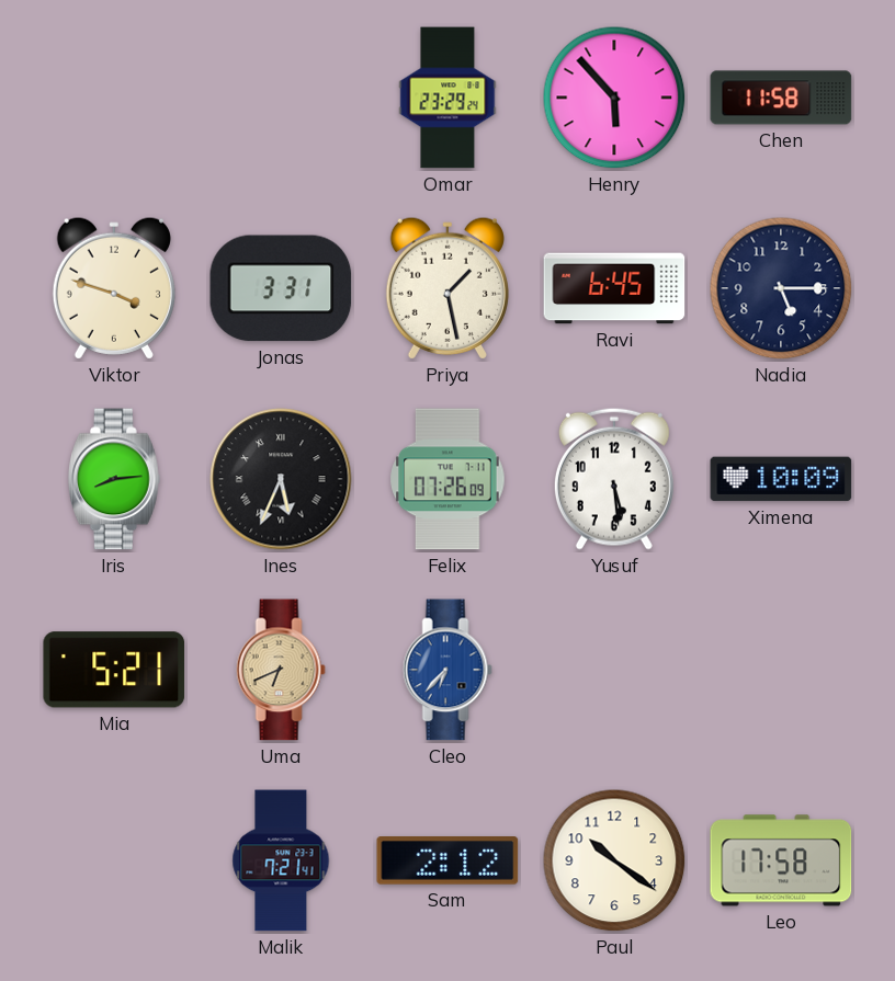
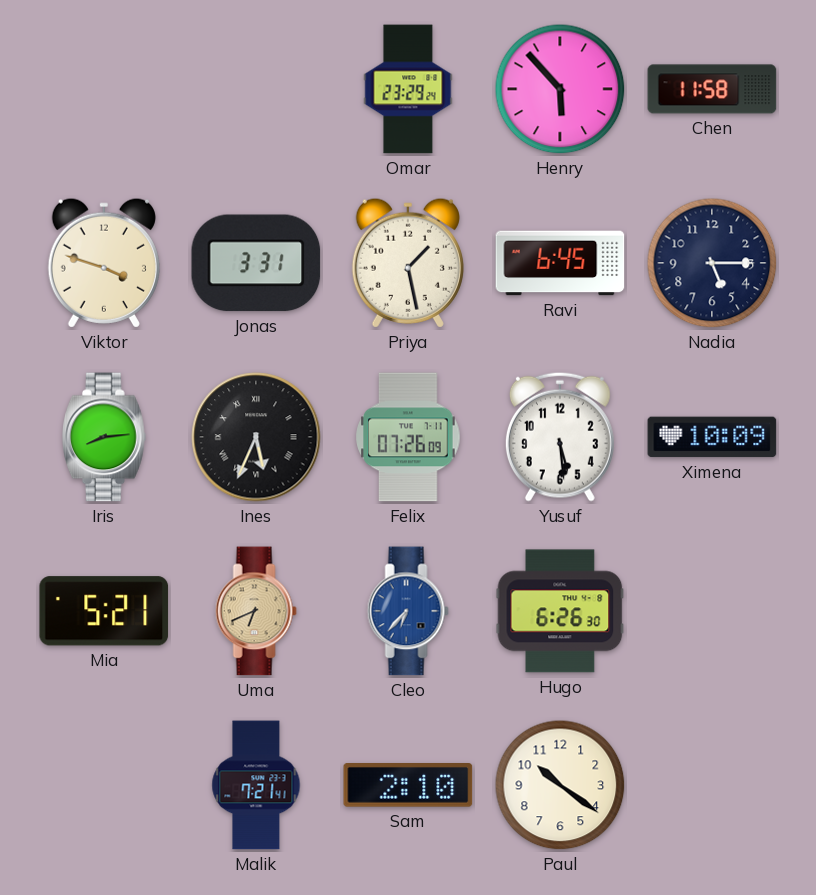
Hugo: none -> 6:26
Sam: 2:12 -> 2:10
Leo: 17:58 -> none
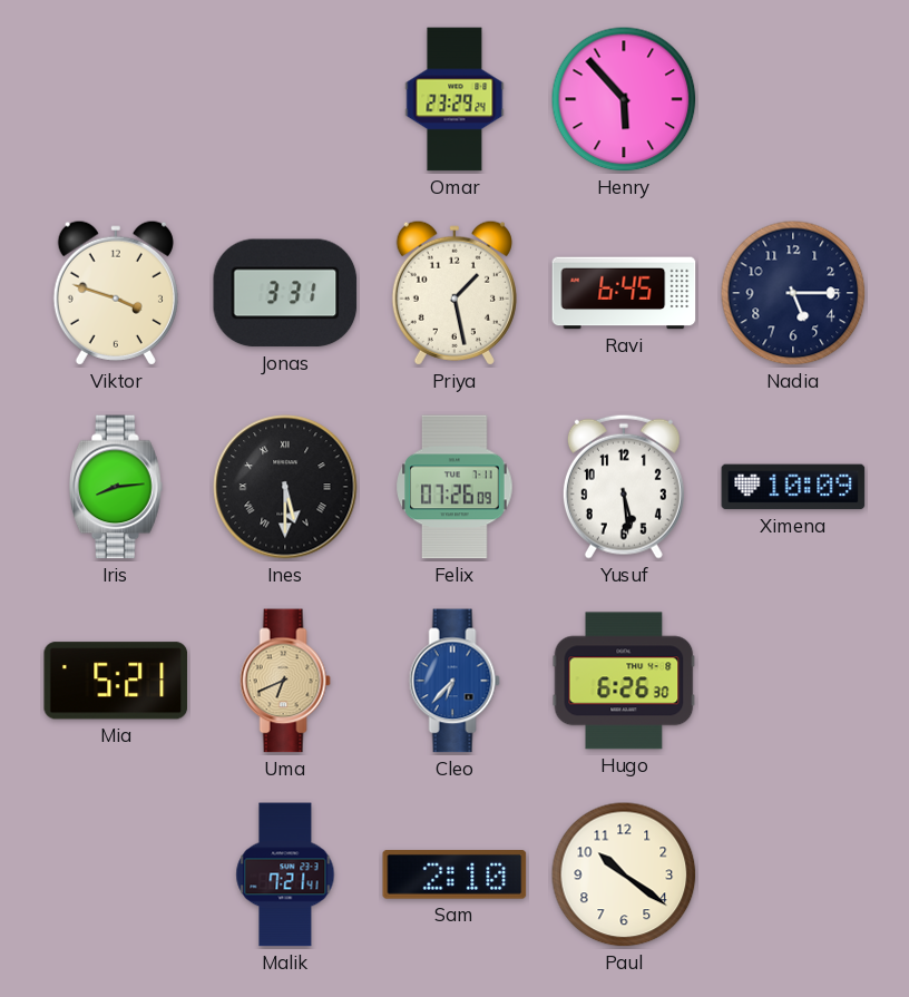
Chen: 11:58 -> none
Ines: 5:34 -> 5:30
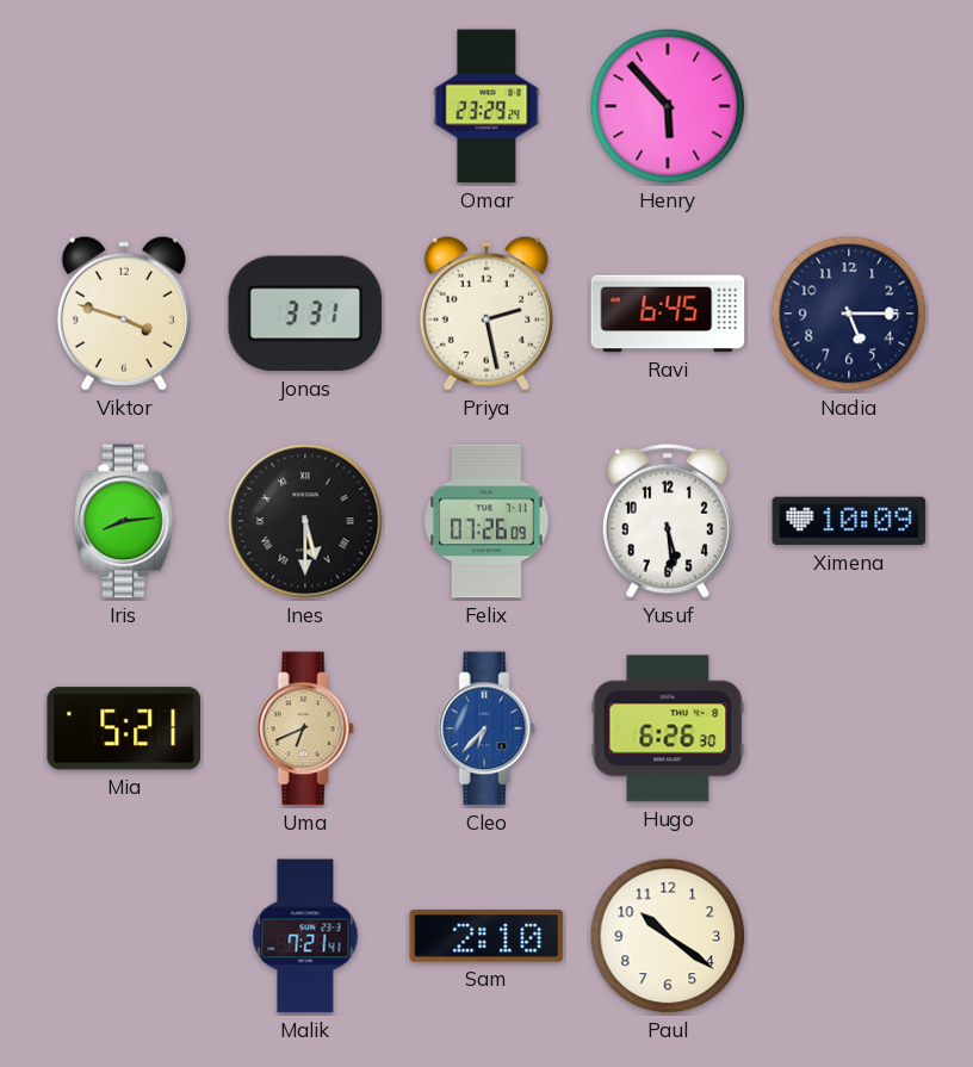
Priya: 1:28 -> 2:28
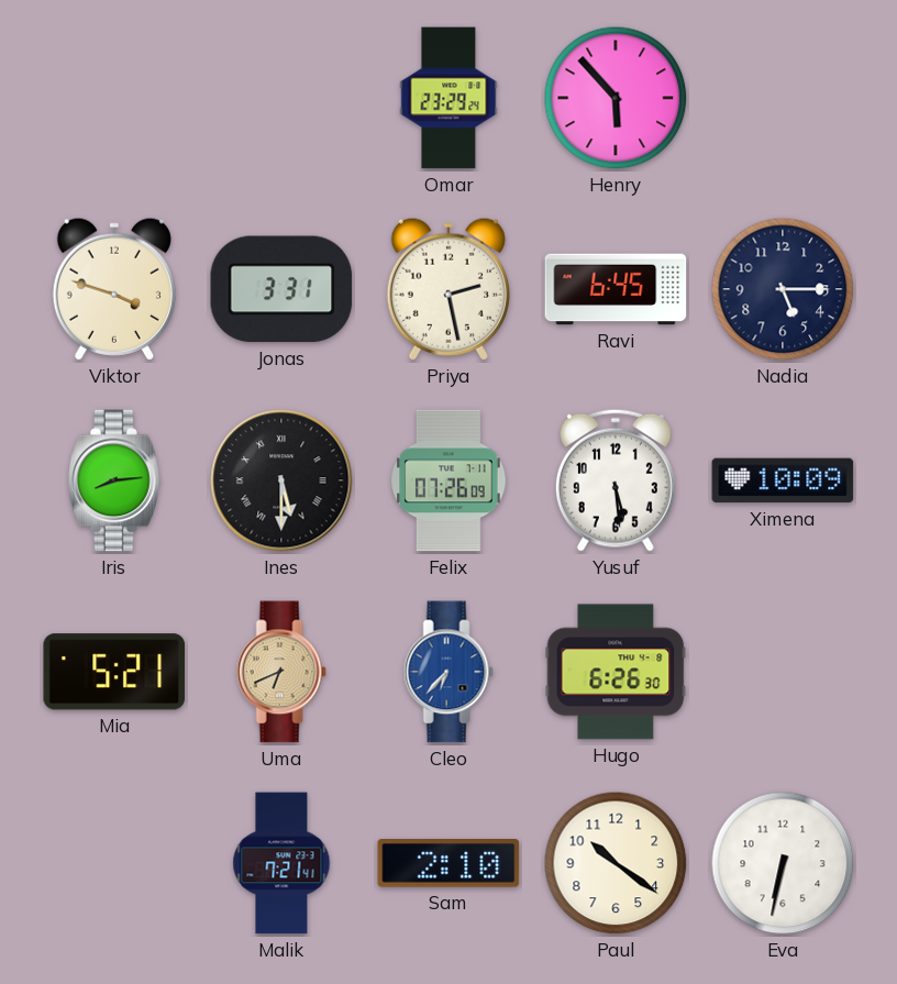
Eva: none -> 6:32
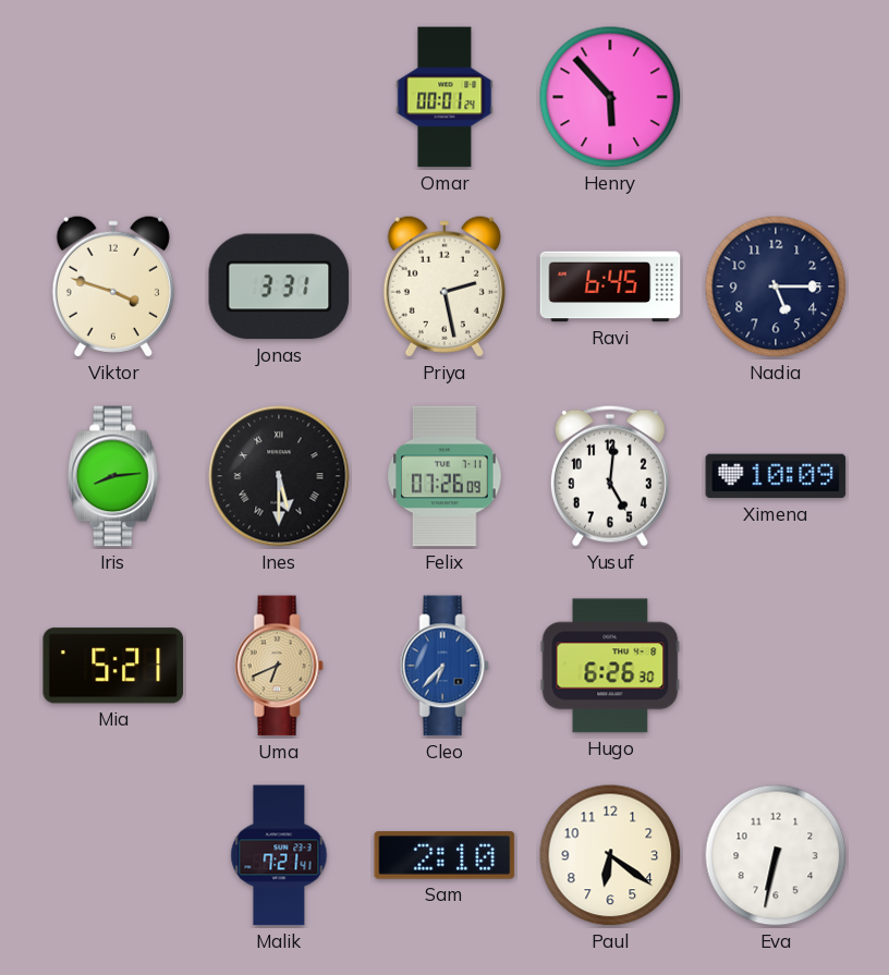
Omar: 23:29 -> 00:01
Yusuf: 5:29 -> 5:01
Paul: 10:21 -> 6:21
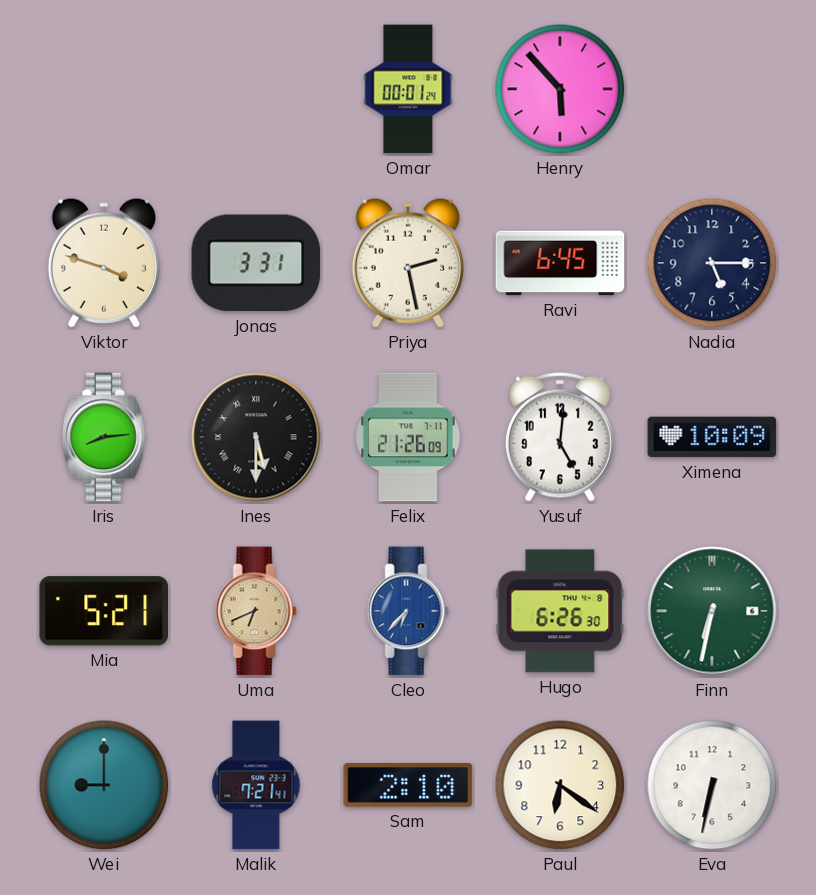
Felix: 07:26 -> 21:26
Finn: none -> 6:32
Wei: none -> 9:00
